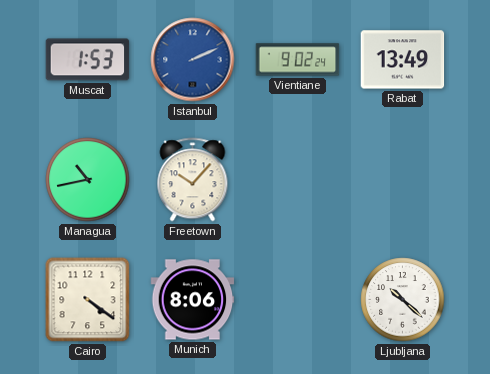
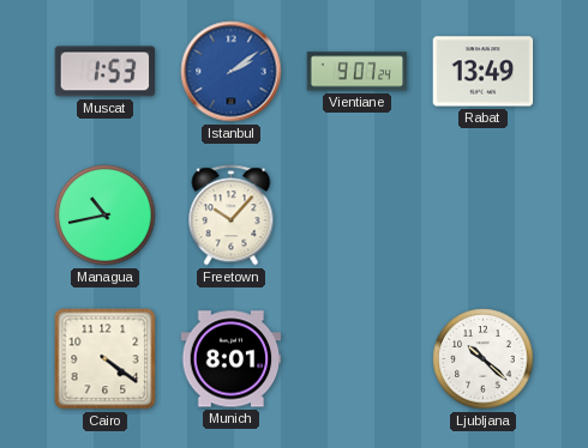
Istanbul: 2:11 -> 2:09
Vientiane: 9:02 -> 9:07
Munich: 8:06 -> 8:01
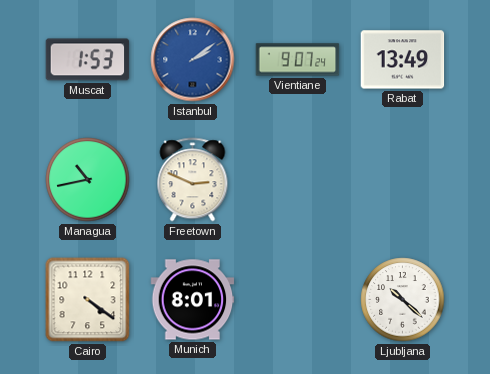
Freetown: 10:07 -> 2:49
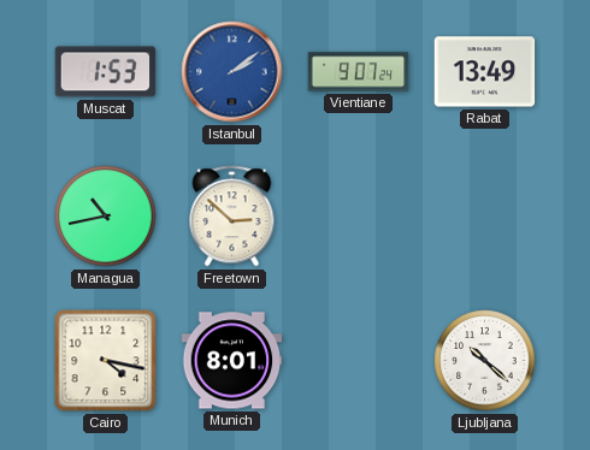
Freetown: 2:49 -> 2:52
Cairo: 4:21 -> 4:17
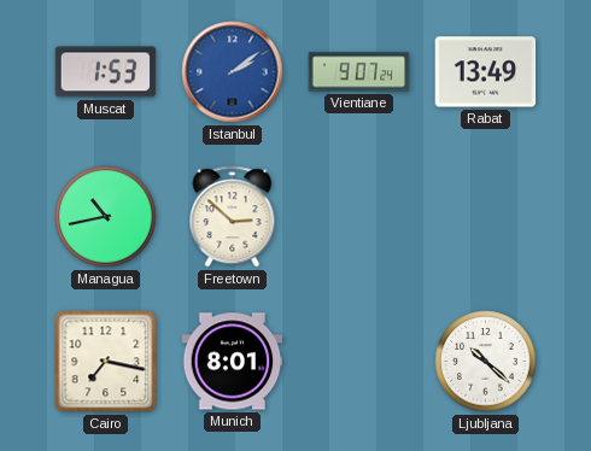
Cairo: 4:17 -> 7:17
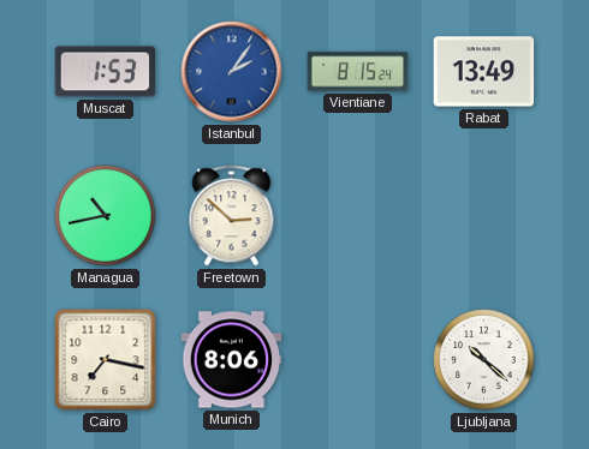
Istanbul: 2:09 -> 2:06
Vientiane: 9:07 -> 8:15
Munich: 8:01 -> 8:06
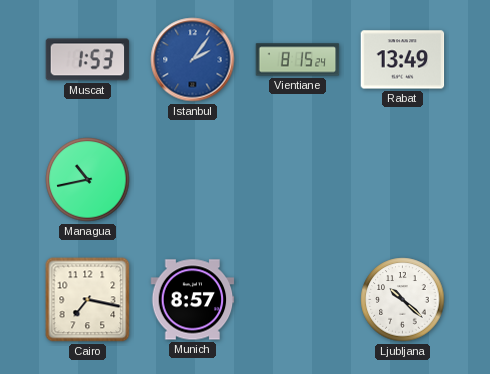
Freetown: 2:52 -> none
Munich: 8:06 -> 8:57
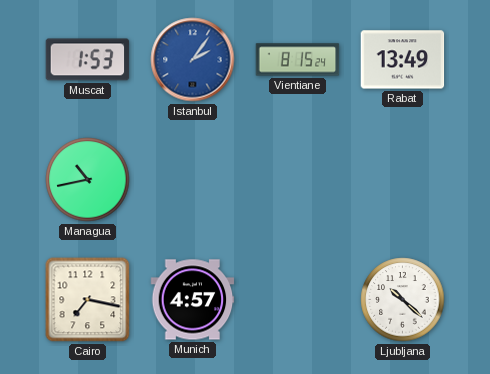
Munich: 8:57 -> 4:57
